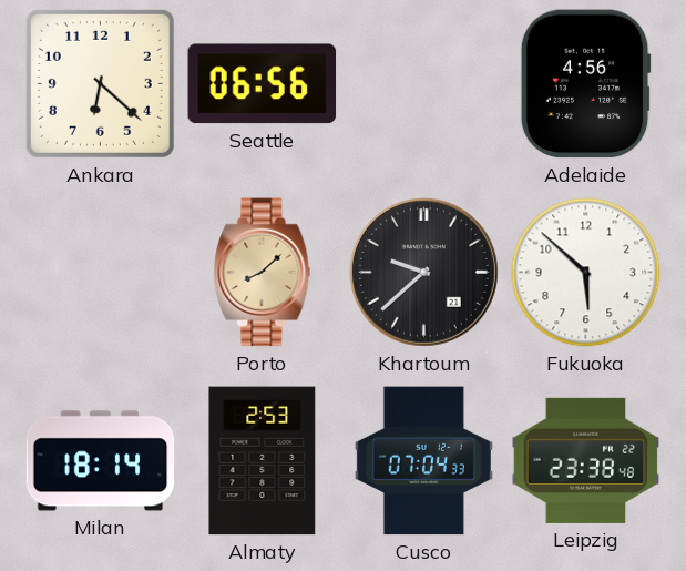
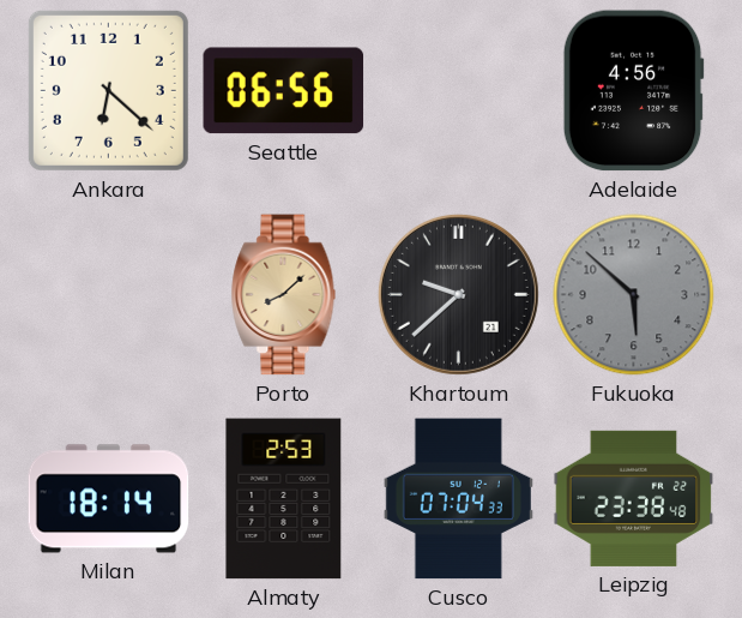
Fukuoka dial: white -> grey
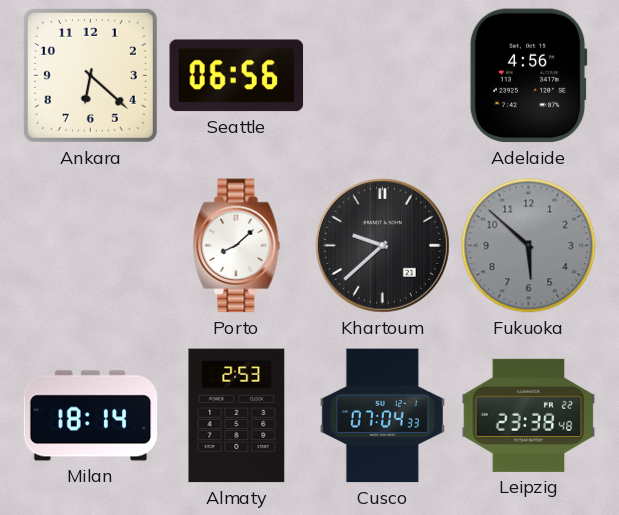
Porto dial: champagne -> white
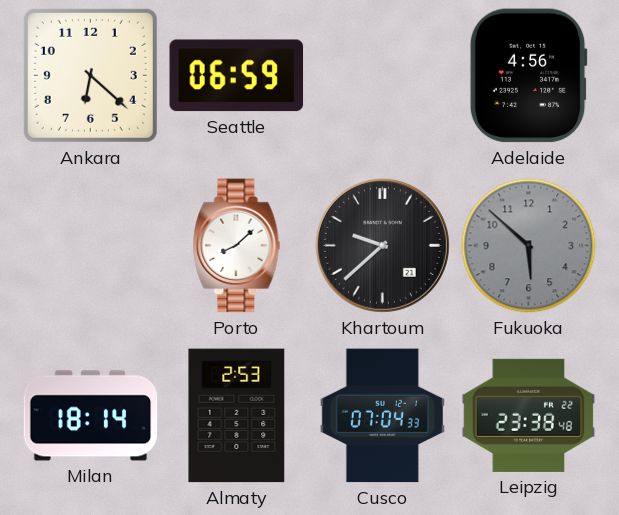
Seattle: 06:56 -> 06:59
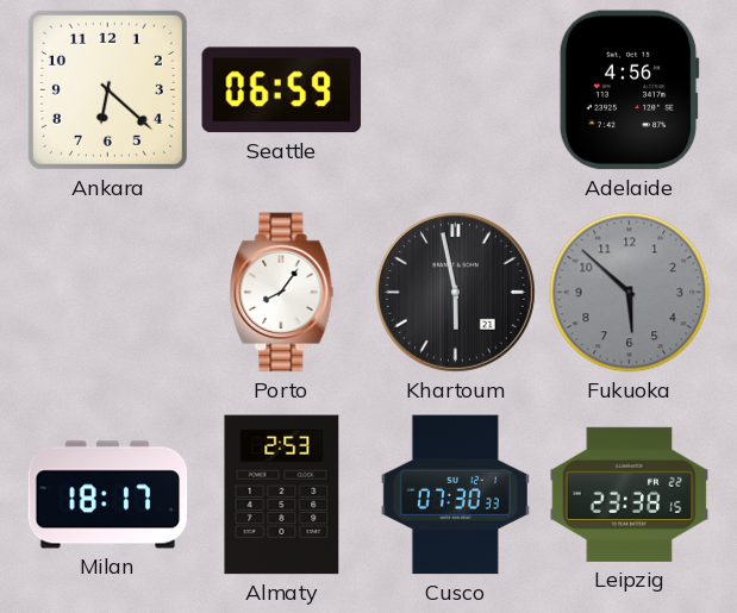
Porto: 8:08 -> 8:06
Khartoum: 9:38 -> 5:58
Milan: 18:14 -> 18:17
Cusco: 07:04 -> 07:30
Leipzig: 23:38:48 -> 23:38:15
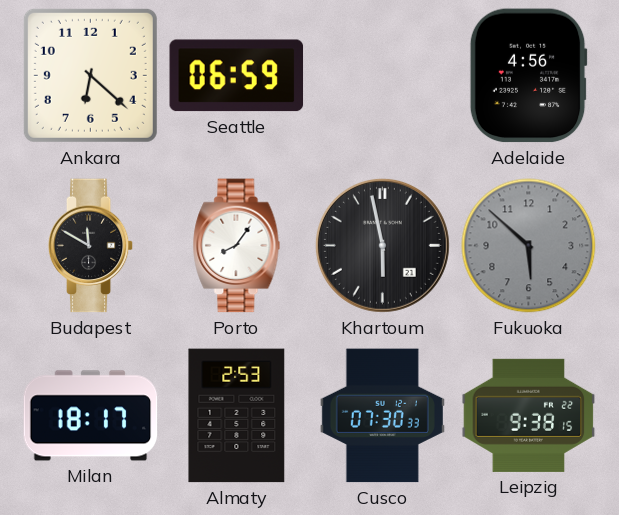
Budapest: none -> 11:50
Leipzig: 23:38 -> 9:38
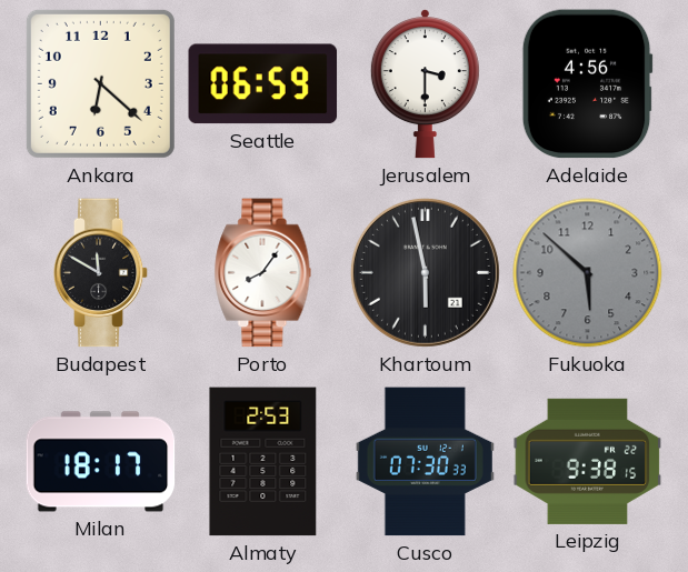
Jerusalem: none -> 3:30
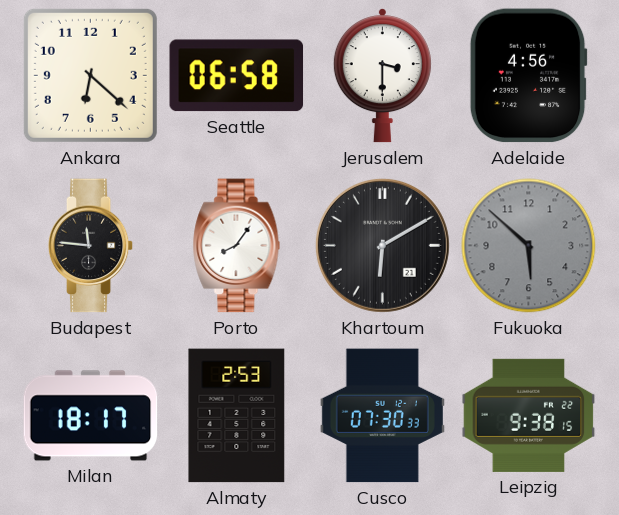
Seattle: 06:59 -> 06:58
Budapest: 11:50 -> 11:46
Khartoum: 5:58 -> 6:10
